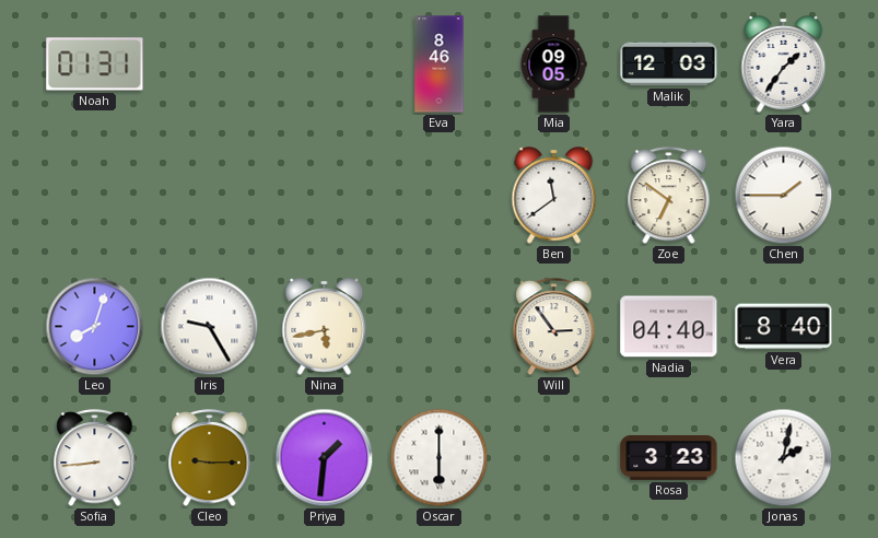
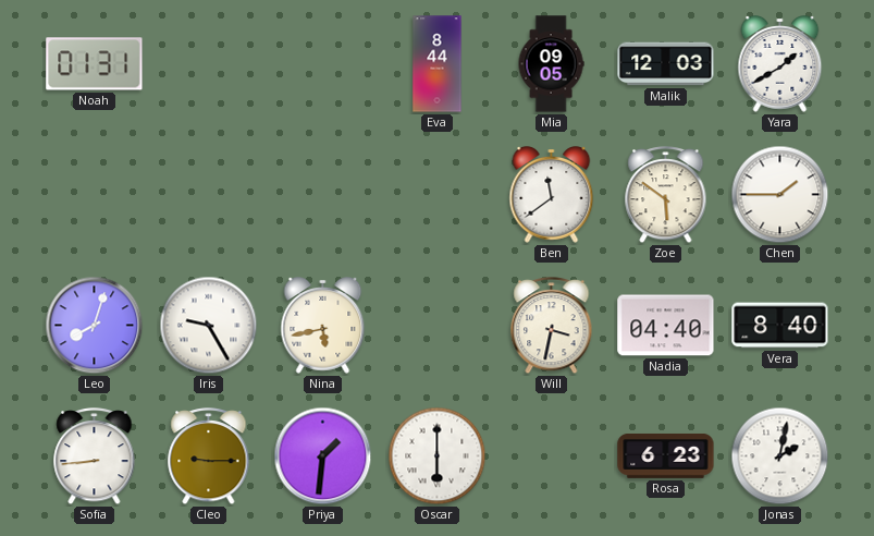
Eva: 8:46 -> 8:44
Yara: 1:36 -> 1:40
Zoe: 6:51 -> 5:51
Will: 2:54 -> 3:32
Rosa: 3:23 -> 6:23
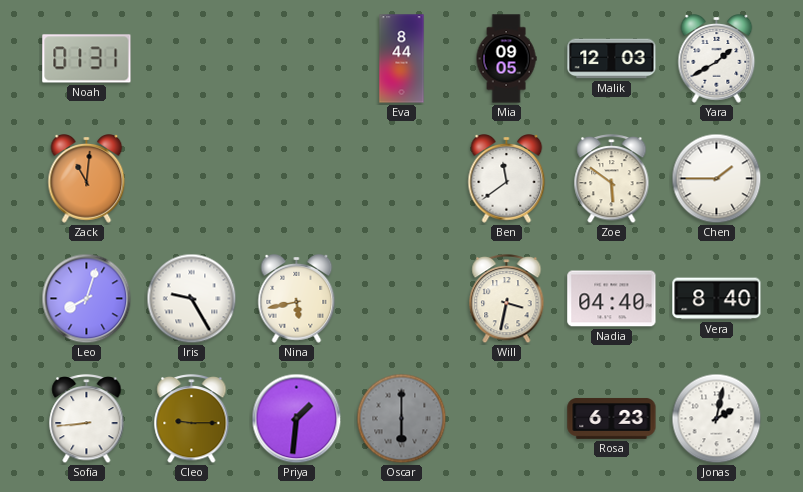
Zack: none -> 11:01
Oscar dial: white -> grey
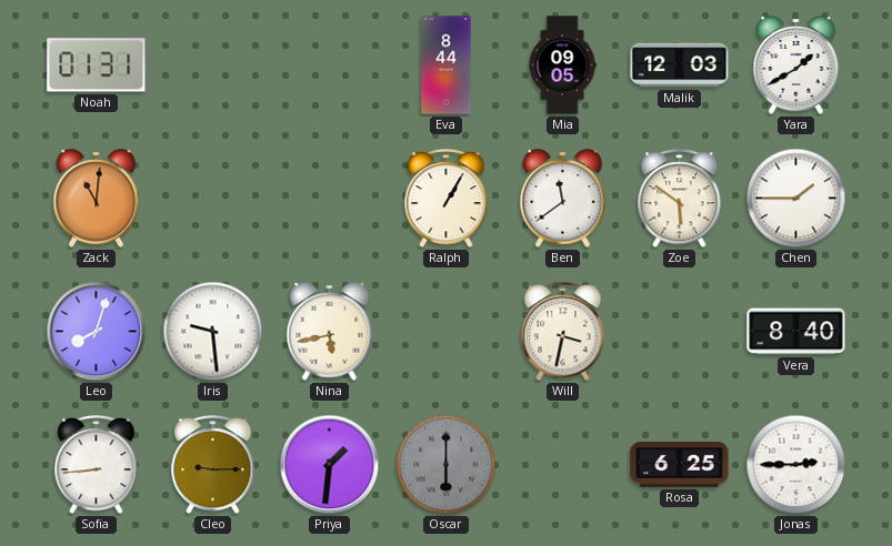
Ralph: none -> 1:05
Iris: 9:25 -> 9:29
Nadia: 04:40 -> none
Rosa: 6:23 -> 6:25
Jonas: 2:02 -> 2:45
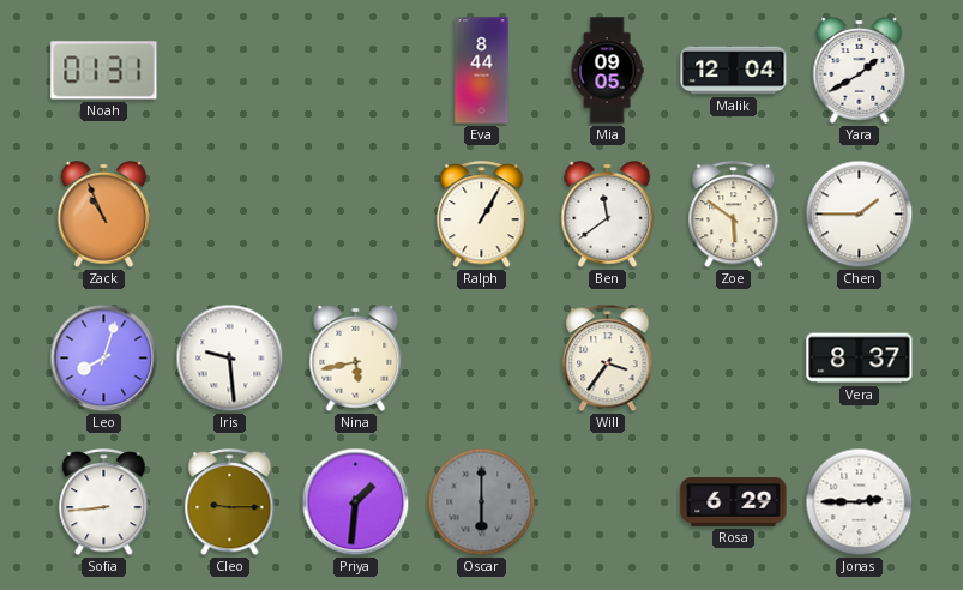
Malik: 12:03 -> 12:04
Zack: 11:01 -> 10:56
Will: 3:32 -> 3:36
Vera: 8:40 -> 8:37
Rosa: 6:25 -> 6:29
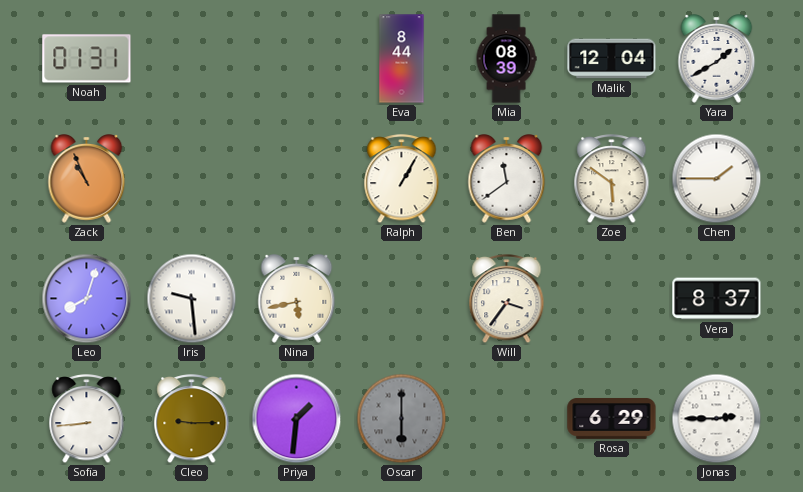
Mia: 09:05 -> 08:39
